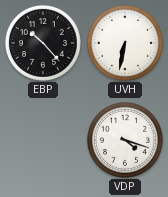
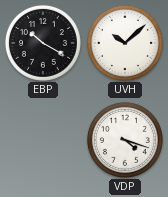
EBP: 10:23 -> 10:20
UVH: 6:32 -> 10:08
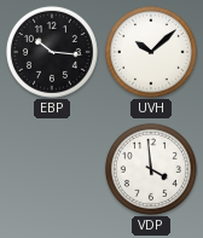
EBP: 10:20 -> 10:16
VDP: 4:18 -> 3:59
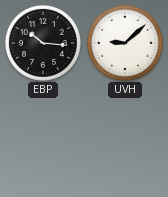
UVH: 10:08 -> 9:08
VDP: 3:59 -> none
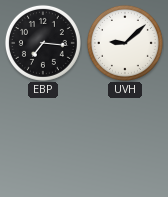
EBP: 10:16 -> 7:16
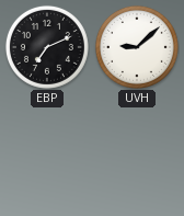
EBP: 7:16 -> 7:11
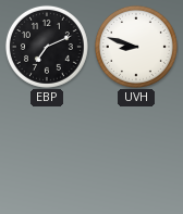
UVH: 9:08 -> 8:48
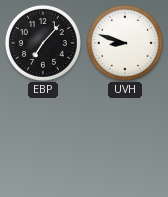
EBP: 7:11 -> 7:07
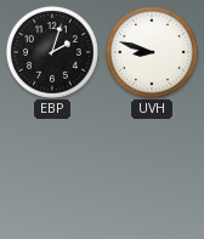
EBP: 7:07 -> 2:03
